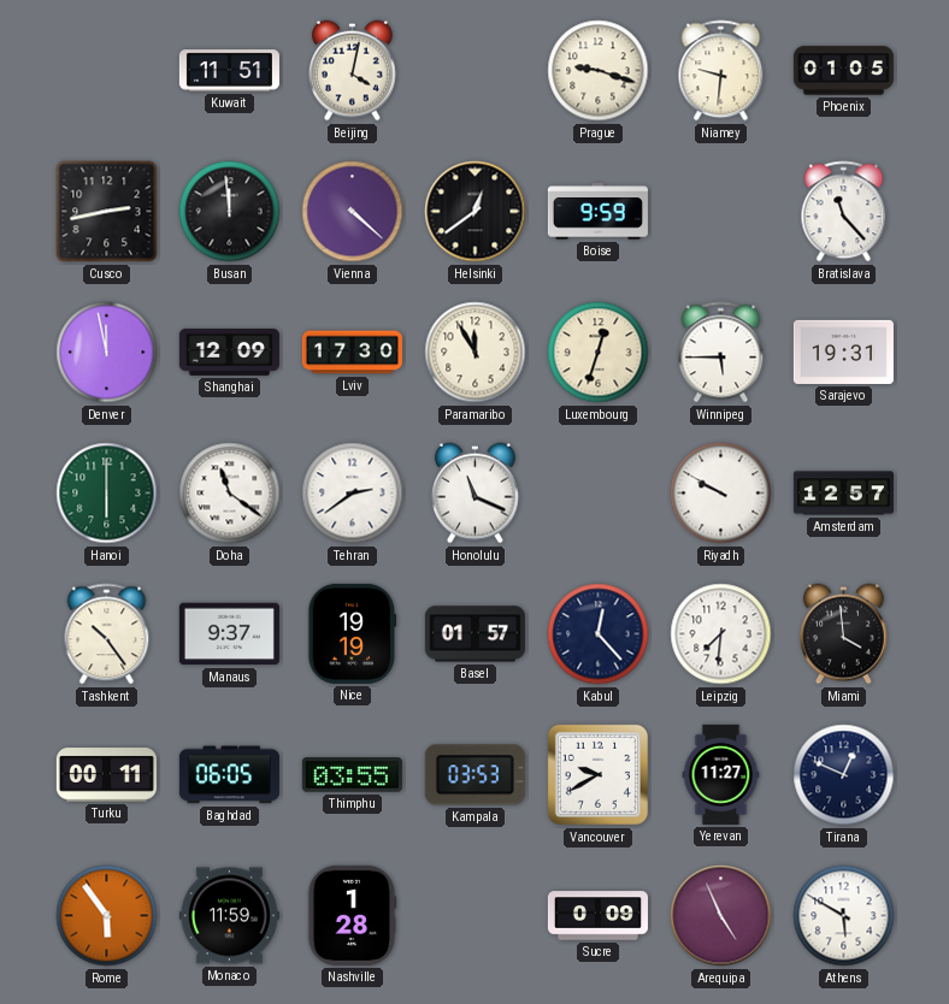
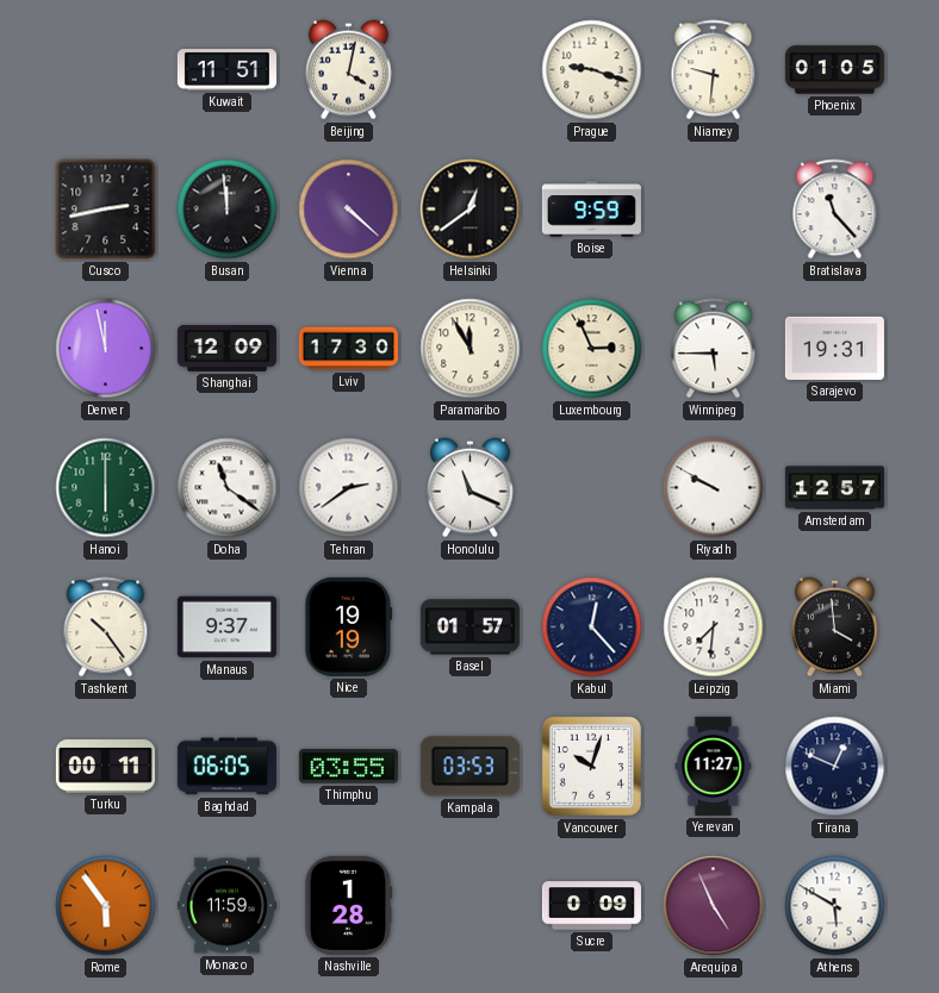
Luxembourg: 12:33 -> 2:56
Vancouver: 9:40 -> 10:03
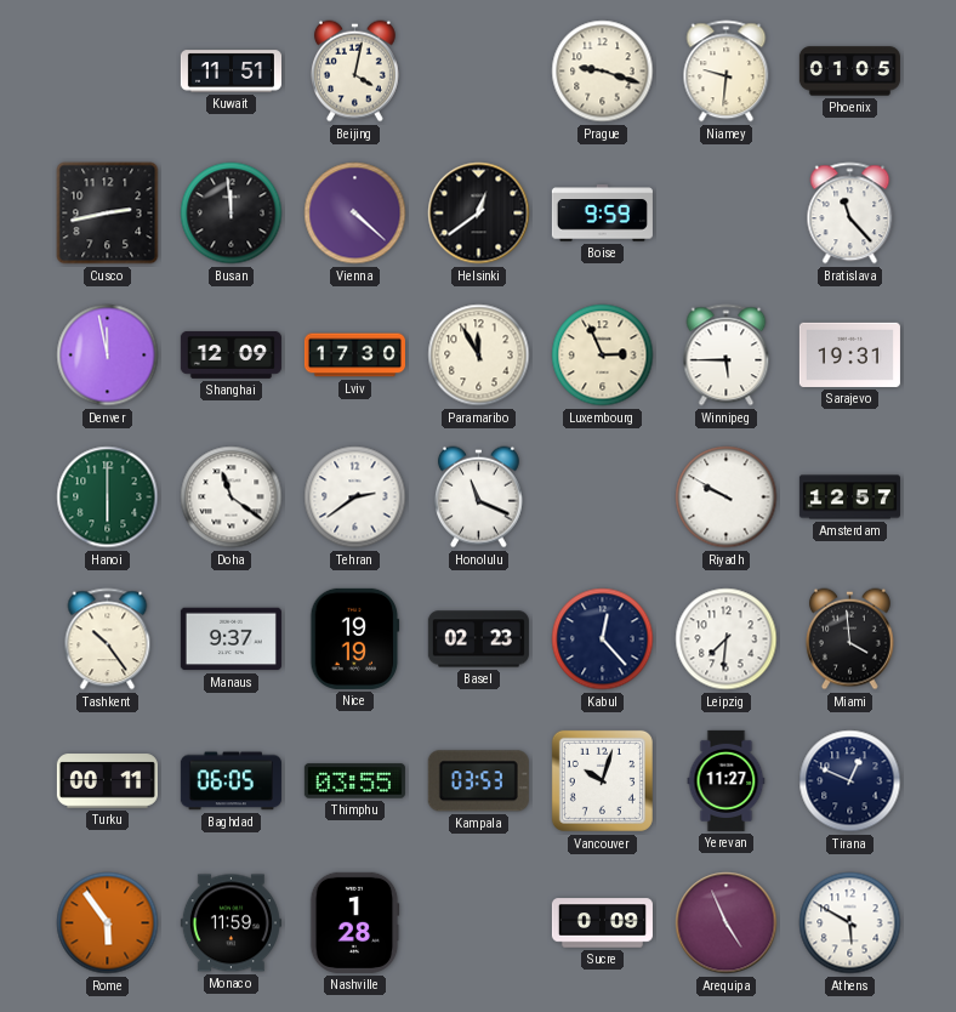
Basel: 01:57 -> 02:23
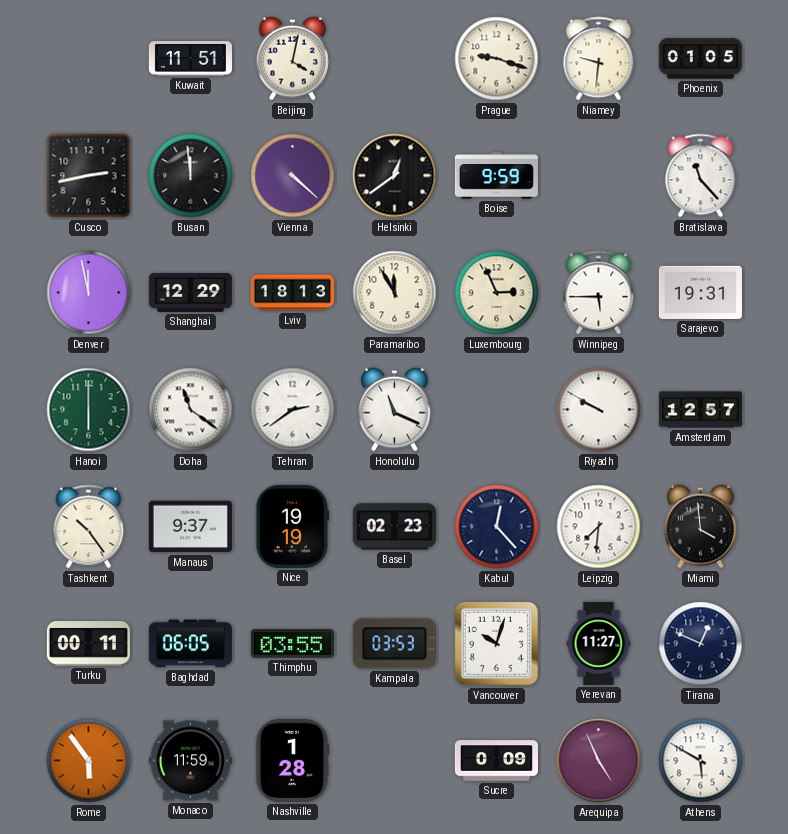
Shanghai: 12:09 -> 12:29
Lviv: 17:30 -> 18:13
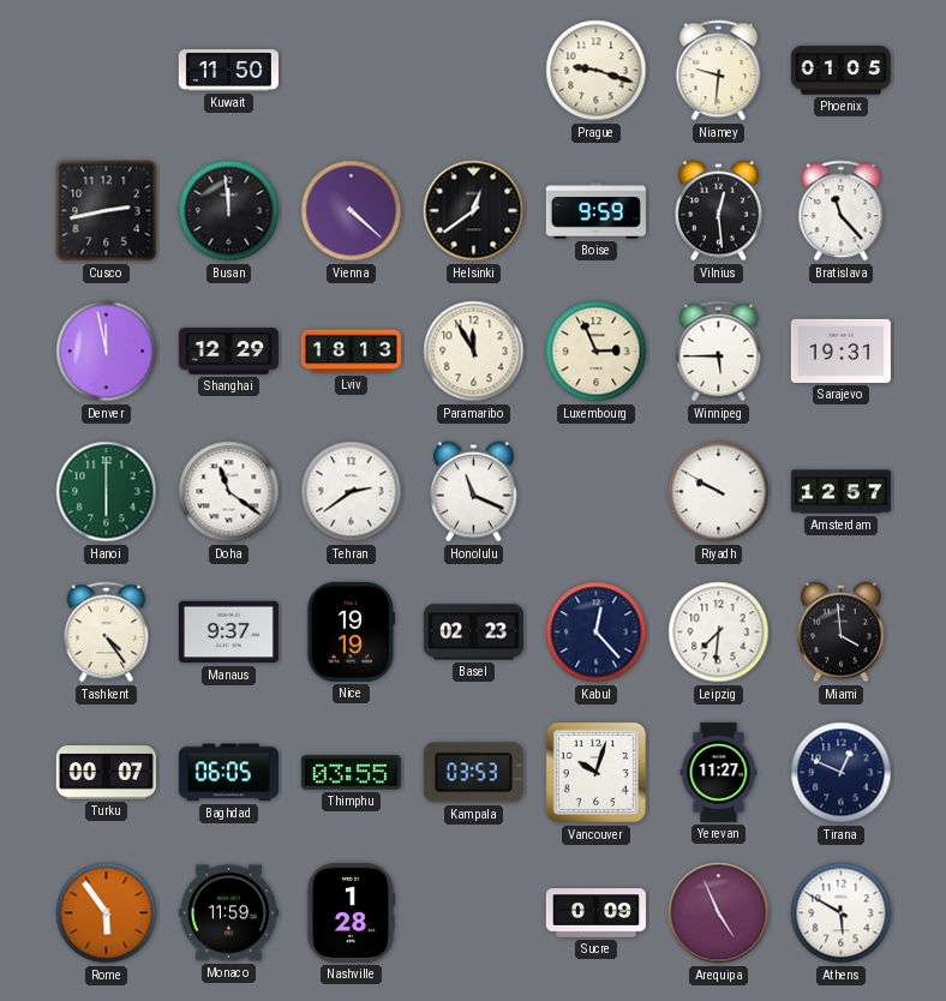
Kuwait: 11:51 -> 11:50
Beijing: 4:02 -> none
Vilnius: none -> 12:29
Tashkent: 10:24 -> 4:24
Turku: 00:11 -> 00:07
